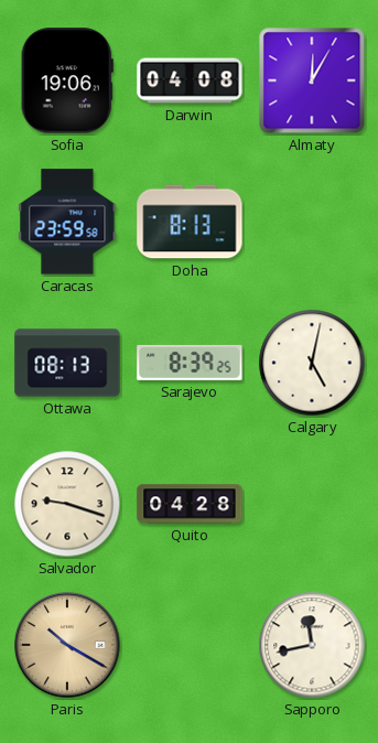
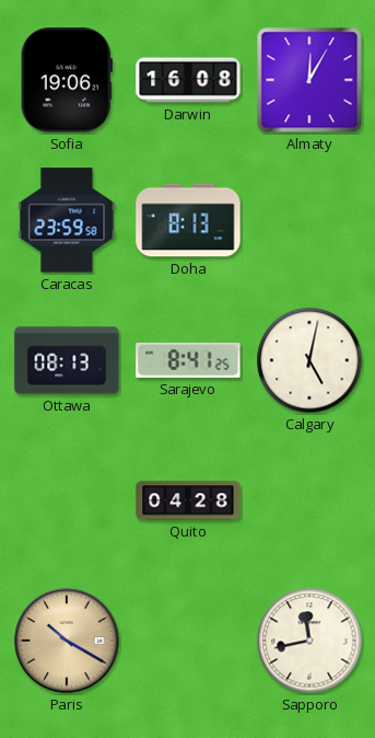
Darwin: 04:08 -> 16:08
Sarajevo: 8:39 -> 8:41
Salvador: 9:18 -> none
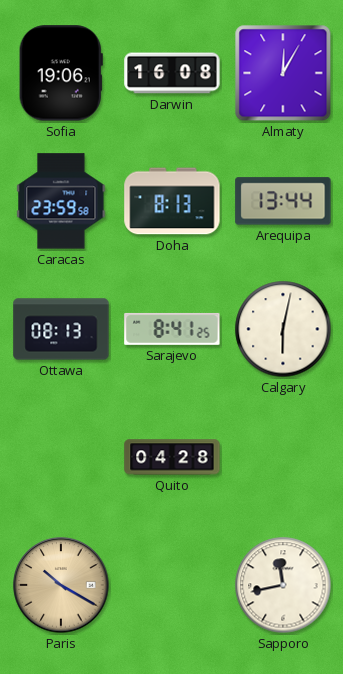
Arequipa: none -> 13:44
Calgary: 5:02 -> 6:02
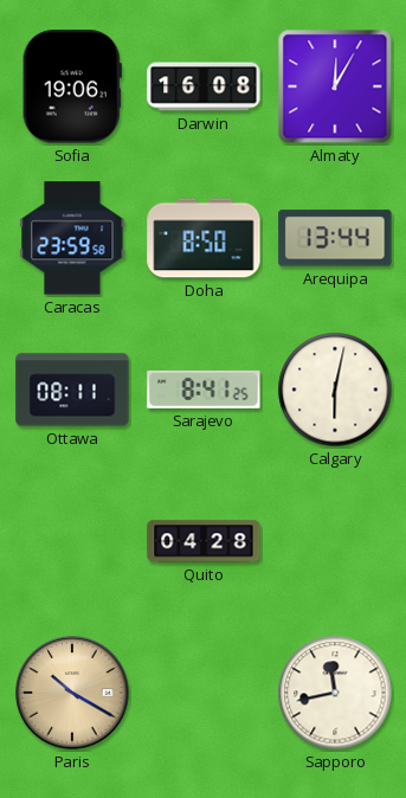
Doha: 8:13 -> 8:50
Ottawa: 08:13 -> 08:11
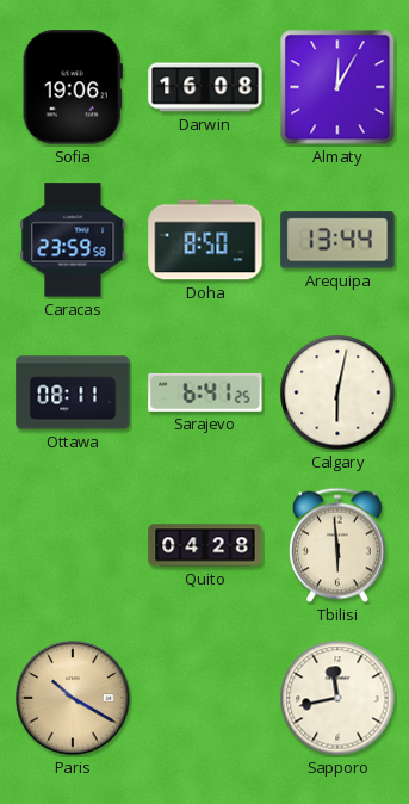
Sarajevo: 8:41 -> 6:41
Tbilisi: none -> 5:59
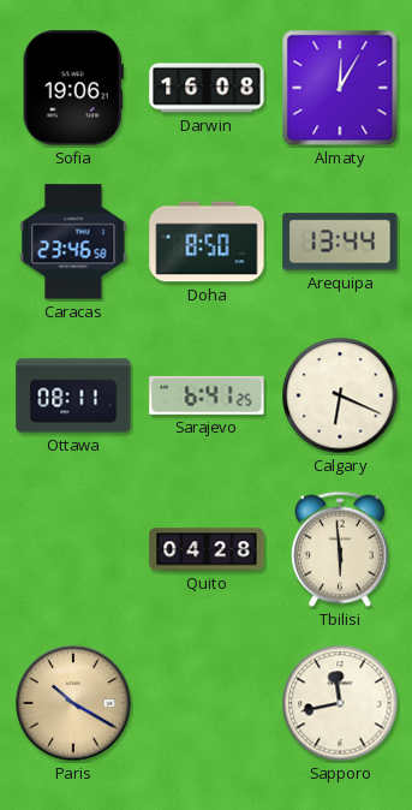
Caracas: 23:59 -> 23:46
Calgary: 6:02 -> 6:19
